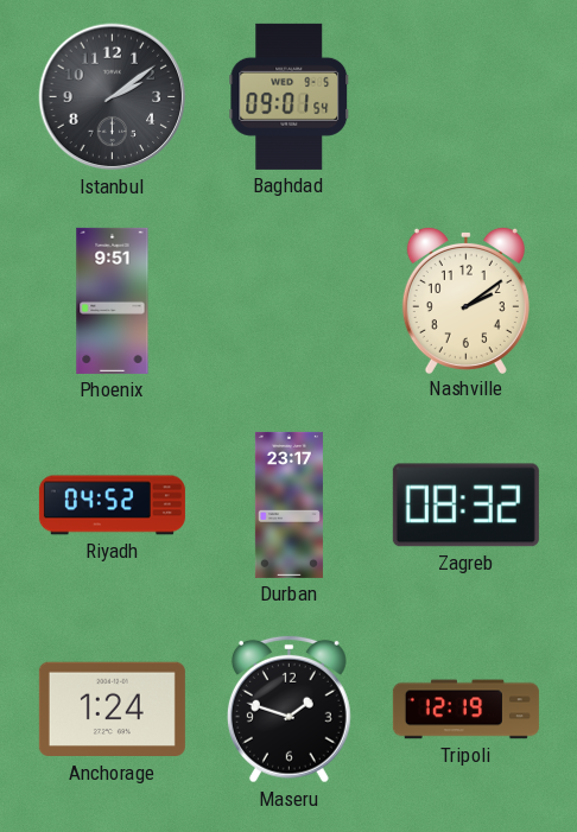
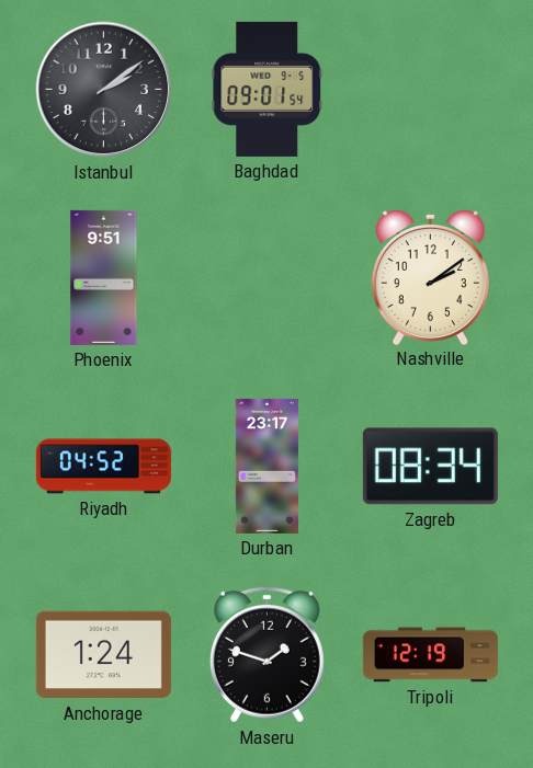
Zagreb: 08:32 -> 08:34
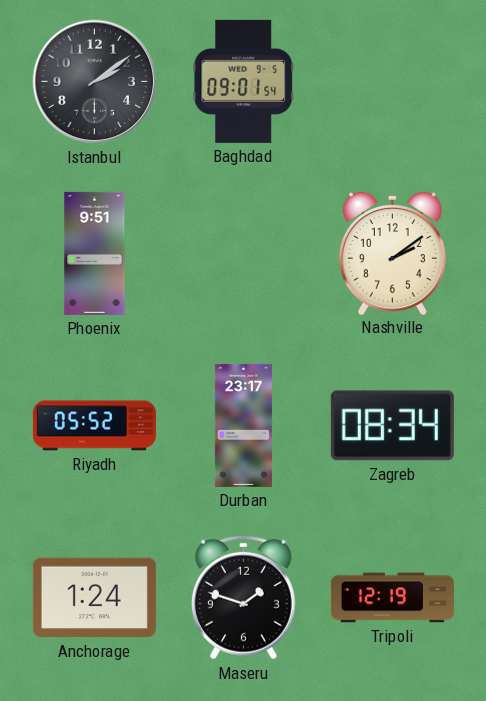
Riyadh: 04:52 -> 05:52
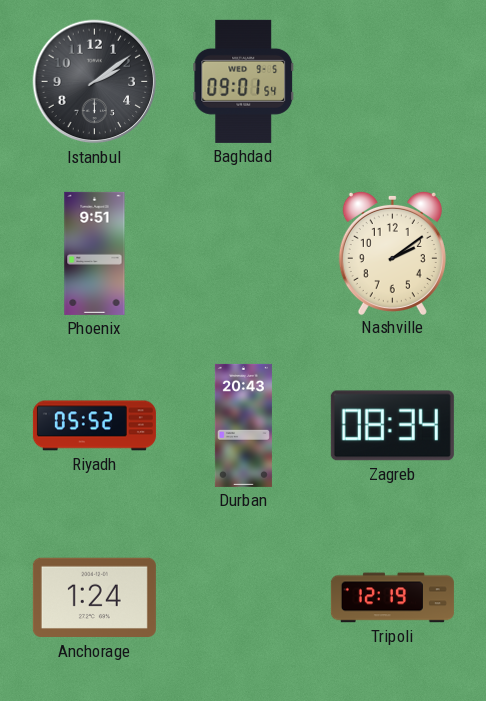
Durban: 23:17 -> 20:43
Maseru: 1:48 -> none
